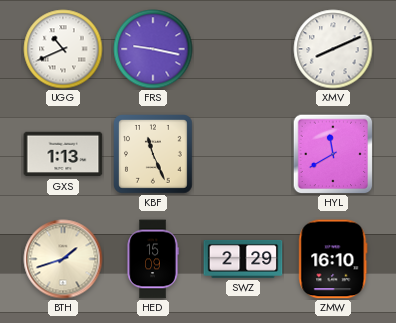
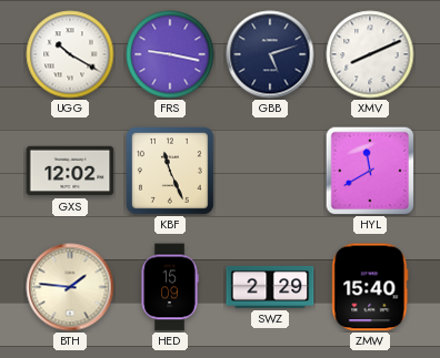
UGG: 10:41 -> 10:20
GBB: none -> 5:12
GXS: 1:13 -> 12:02
BTH: 1:42 -> 1:46
ZMW: 16:10 -> 15:40
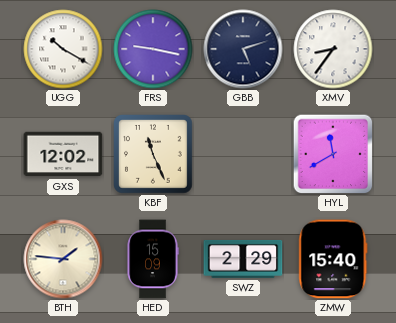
XMV: 8:11 -> 8:36
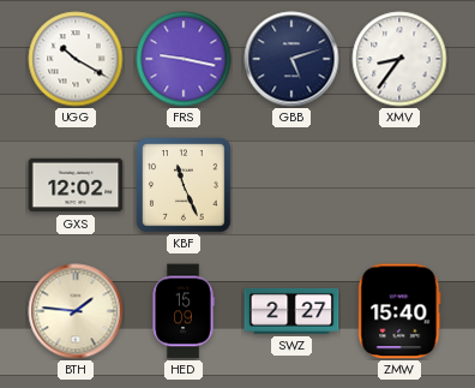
HYL: 11:40 -> none
SWZ: 2:29 -> 2:27
